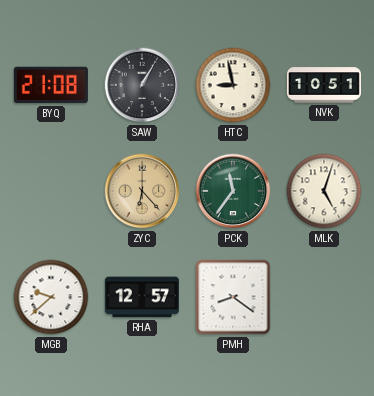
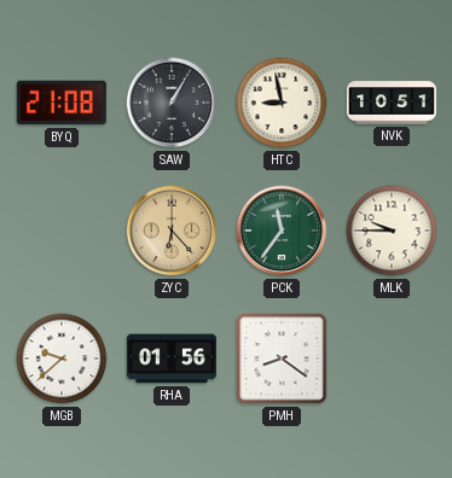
MLK: 5:03 -> 9:45
RHA: 12:57 -> 01:56
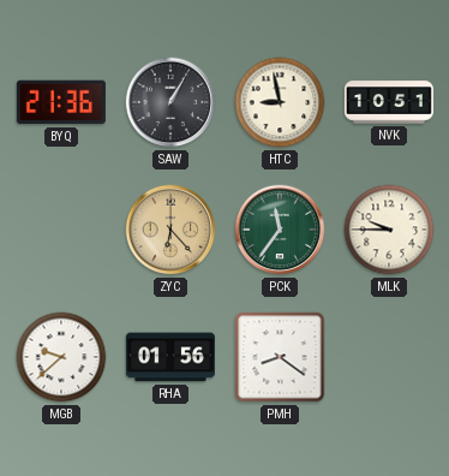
BYQ: 21:08 -> 21:36
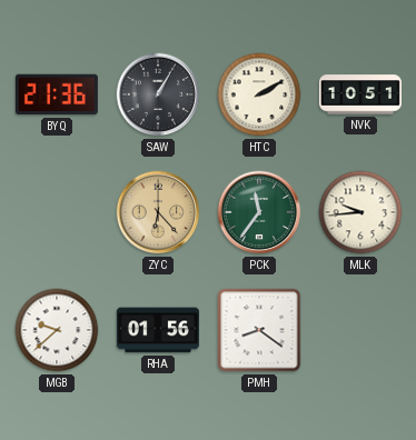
HTC: 8:58 -> 2:10
MLK: 9:45 -> 9:44
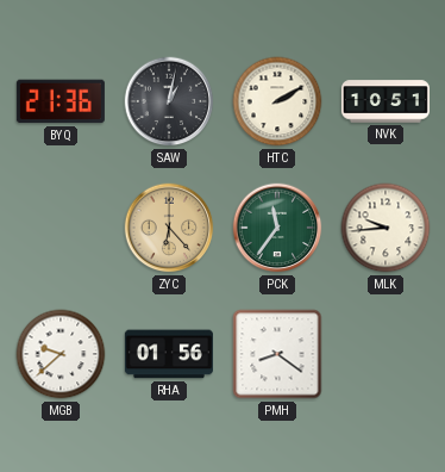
SAW: 1:05 -> 1:02
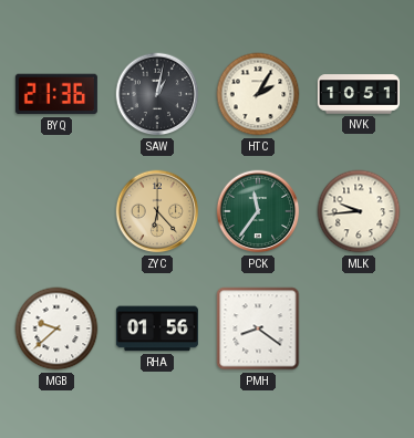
HTC: 2:10 -> 2:05
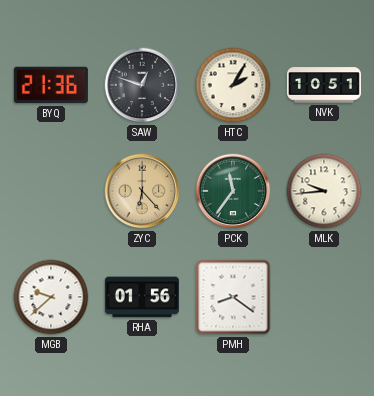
SAW: 1:02 -> 12:48
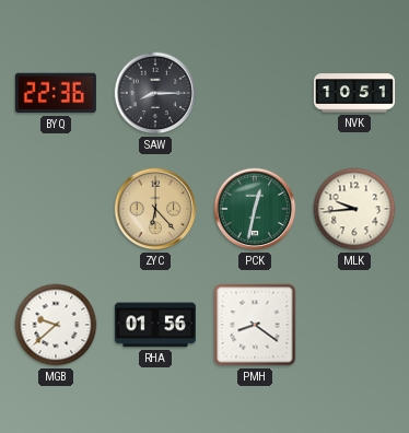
BYQ: 21:36 -> 22:36
SAW: 12:48 -> 8:15
HTC: 2:05 -> none
PCK: 11:36 -> 12:32
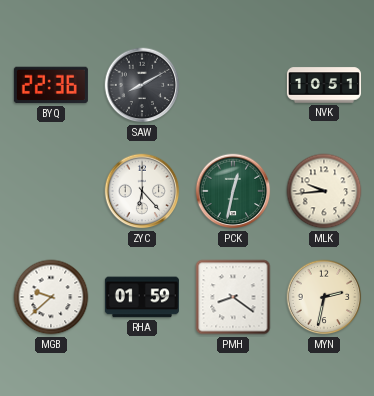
SAW: 8:15 -> 8:10
ZYC dial: champagne -> white
RHA: 01:56 -> 01:59
MYN: none -> 2:32
